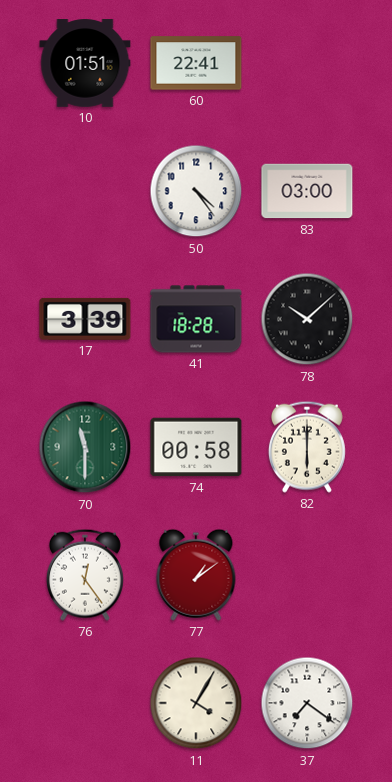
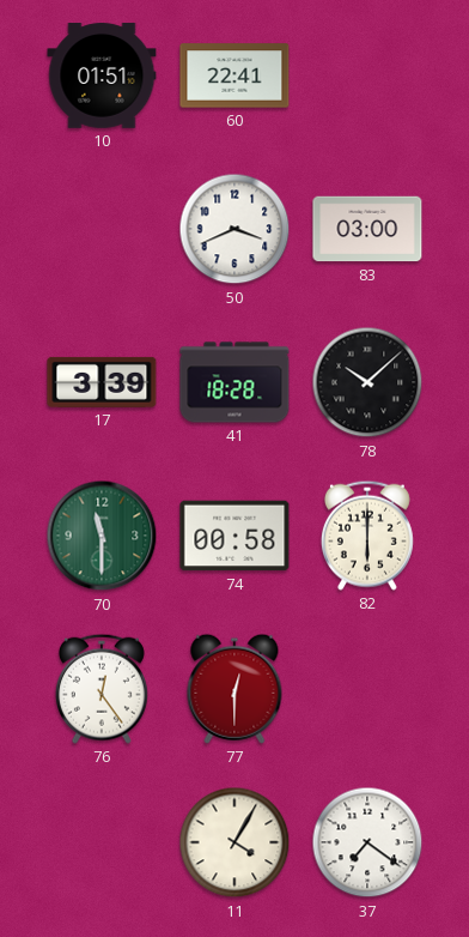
50: 4:24 -> 3:41
77: 1:09 -> 12:30
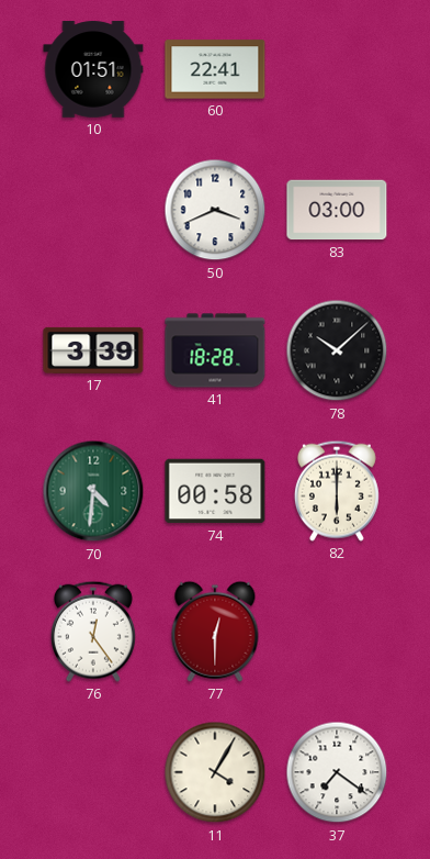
70: 11:30 -> 4:31
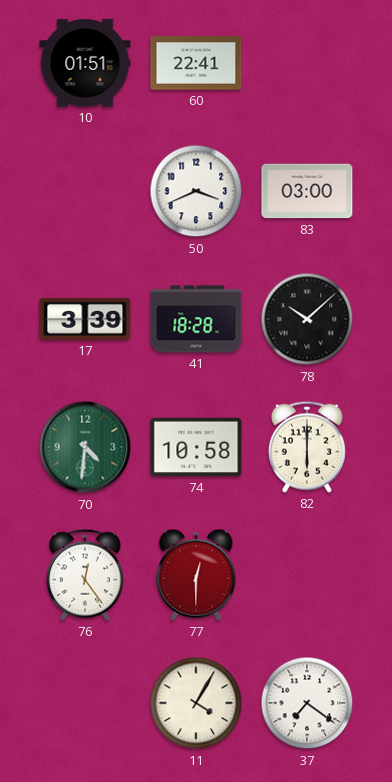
74: 00:58 -> 10:58
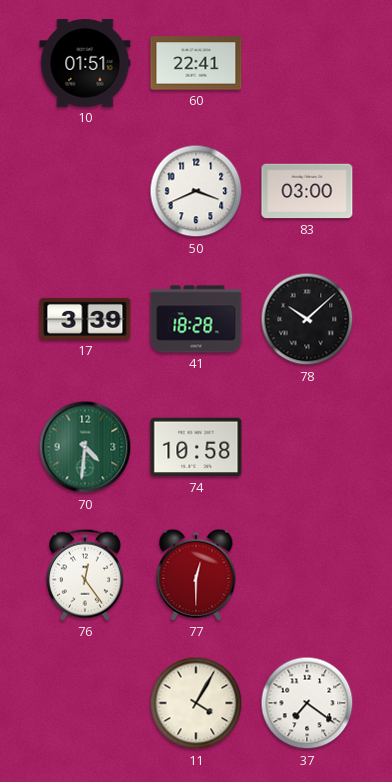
82: 6:00 -> none
